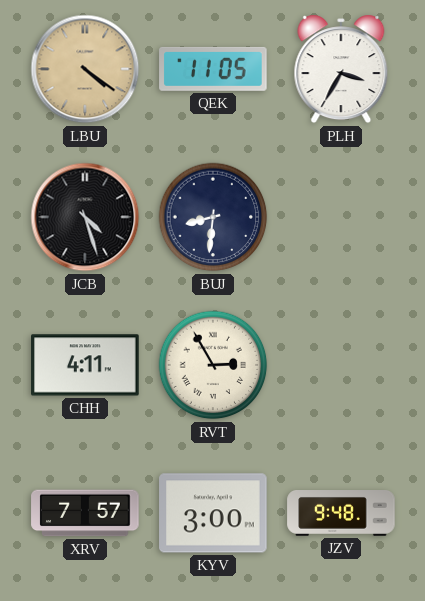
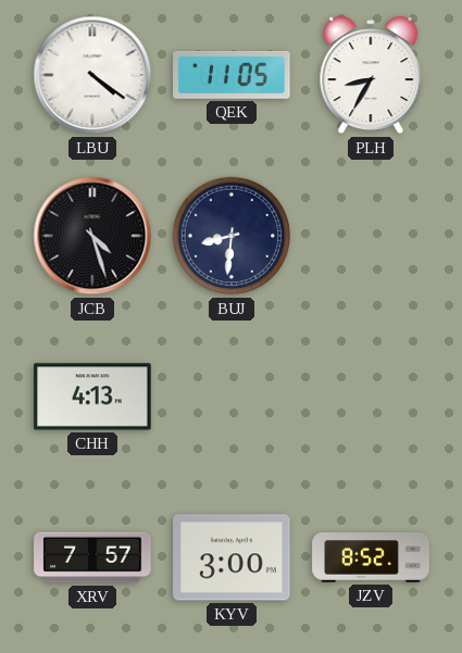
LBU dial: champagne -> white
PLH: 3:35 -> 8:35
CHH: 4:11 -> 4:13
RVT: 2:55 -> none
JZV: 9:48 -> 8:52
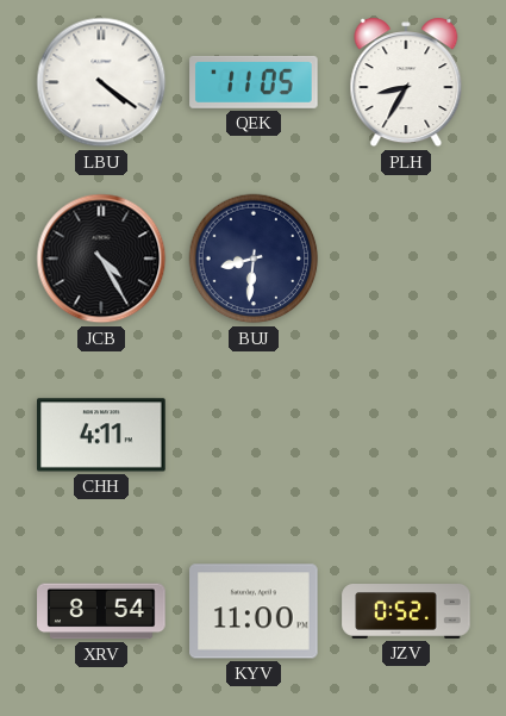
JCB: 4:27 -> 4:25
CHH: 4:13 -> 4:11
XRV: 7:57 -> 8:54
KYV: 3:00 -> 11:00
JZV: 8:52 -> 0:52
